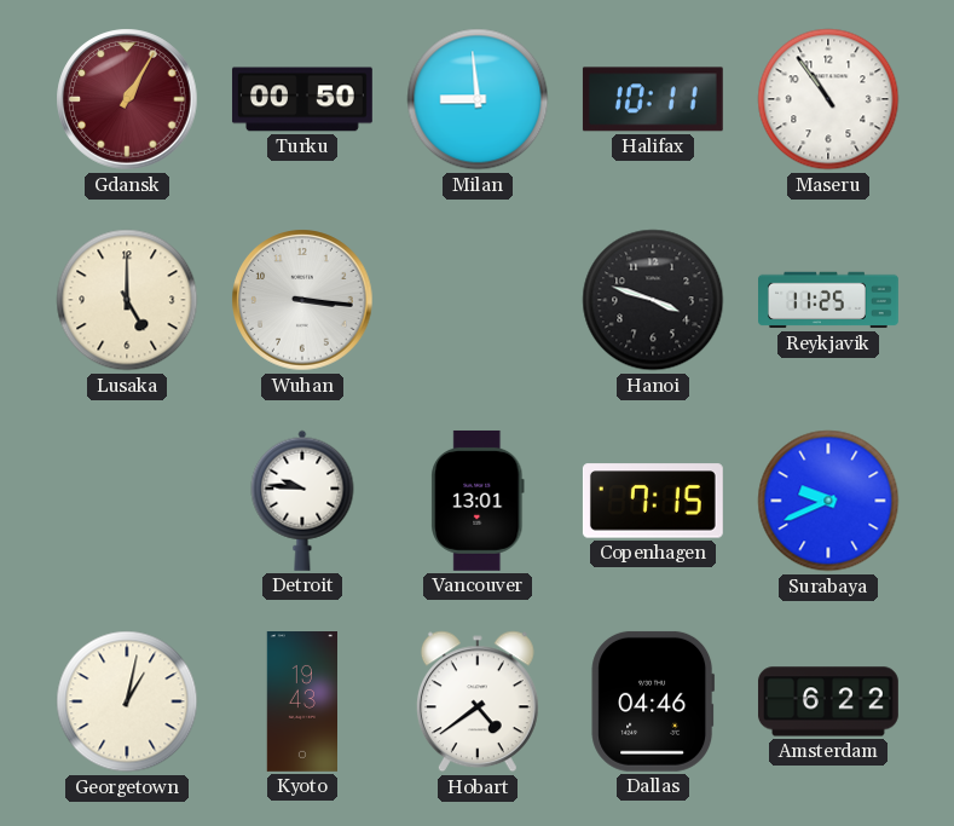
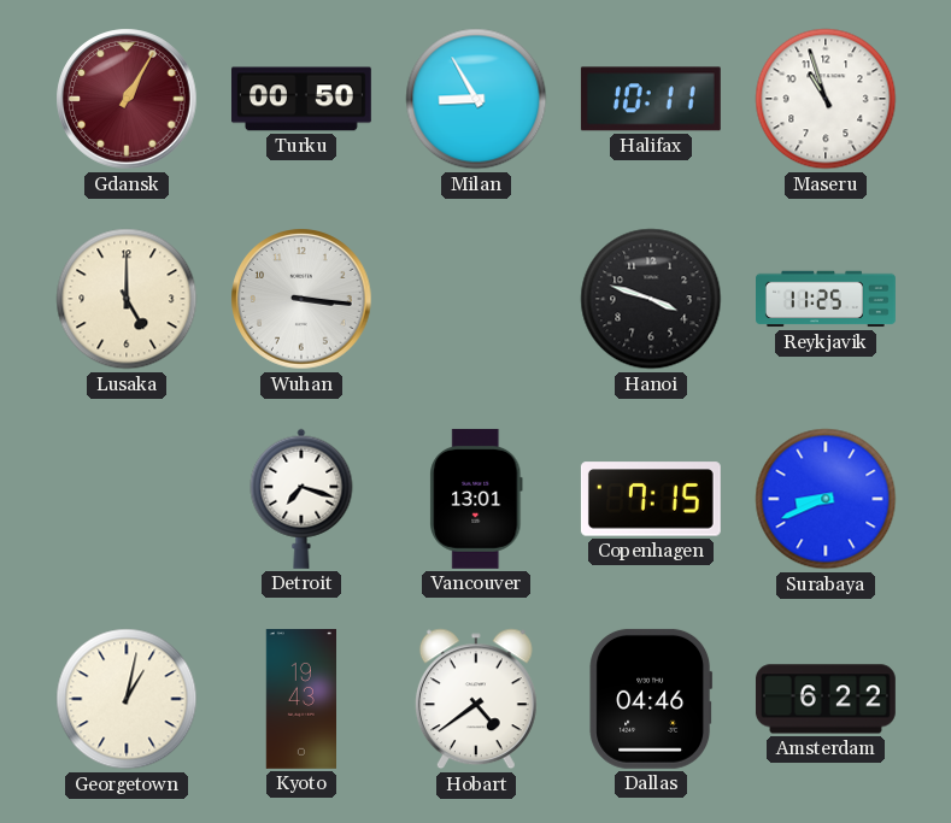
Milan: 8:59 -> 8:55
Maseru: 10:54 -> 10:57
Detroit: 9:46 -> 7:18
Surabaya: 9:41 -> 8:41
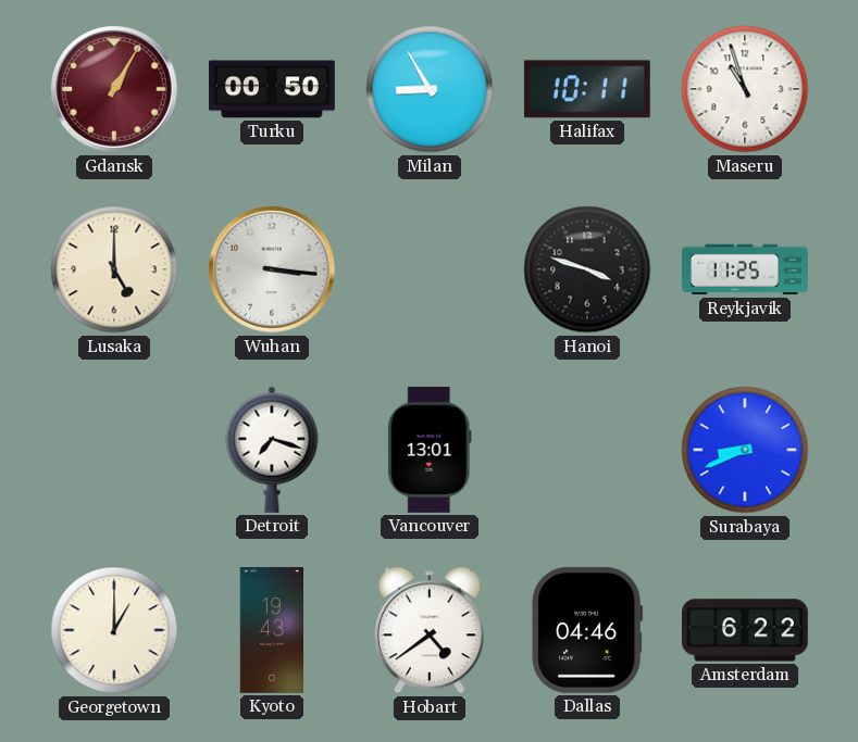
Copenhagen: 7:15 -> none
Georgetown: 1:02 -> 1:00
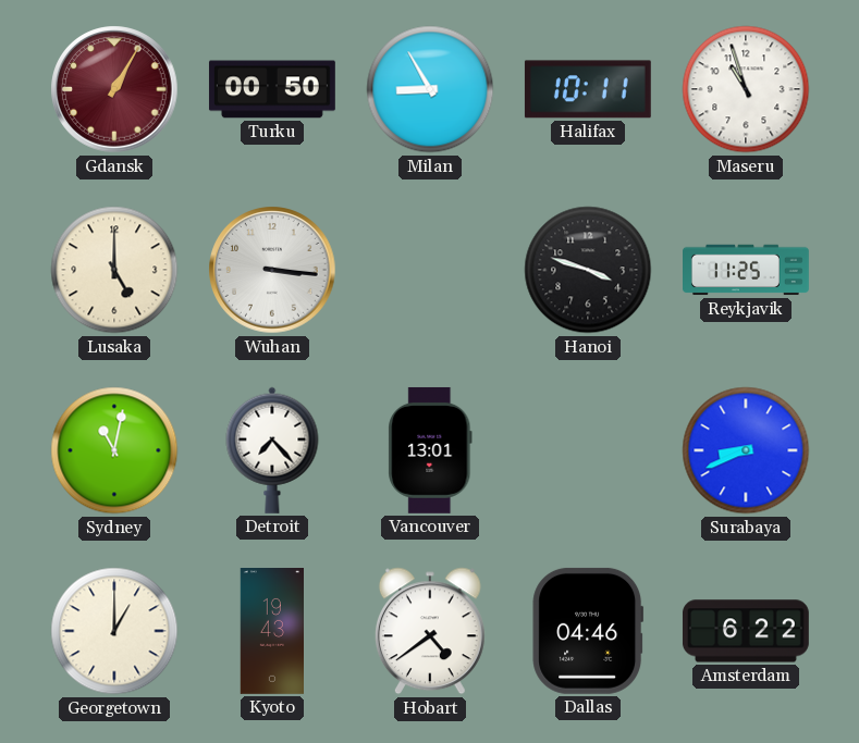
Sydney: none -> 11:02
Detroit: 7:18 -> 7:23
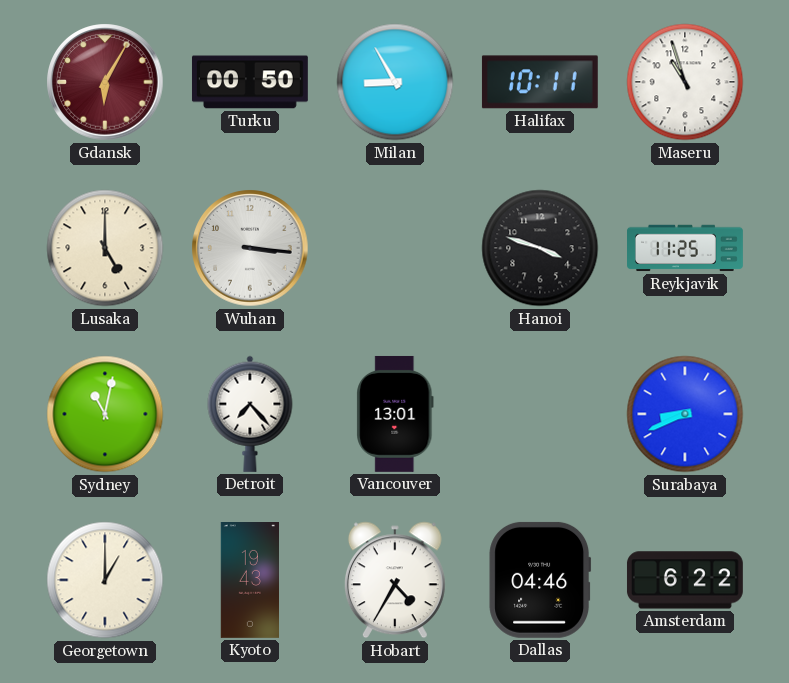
Gdansk: 1:05 -> 6:05
Hobart: 4:39 -> 4:35
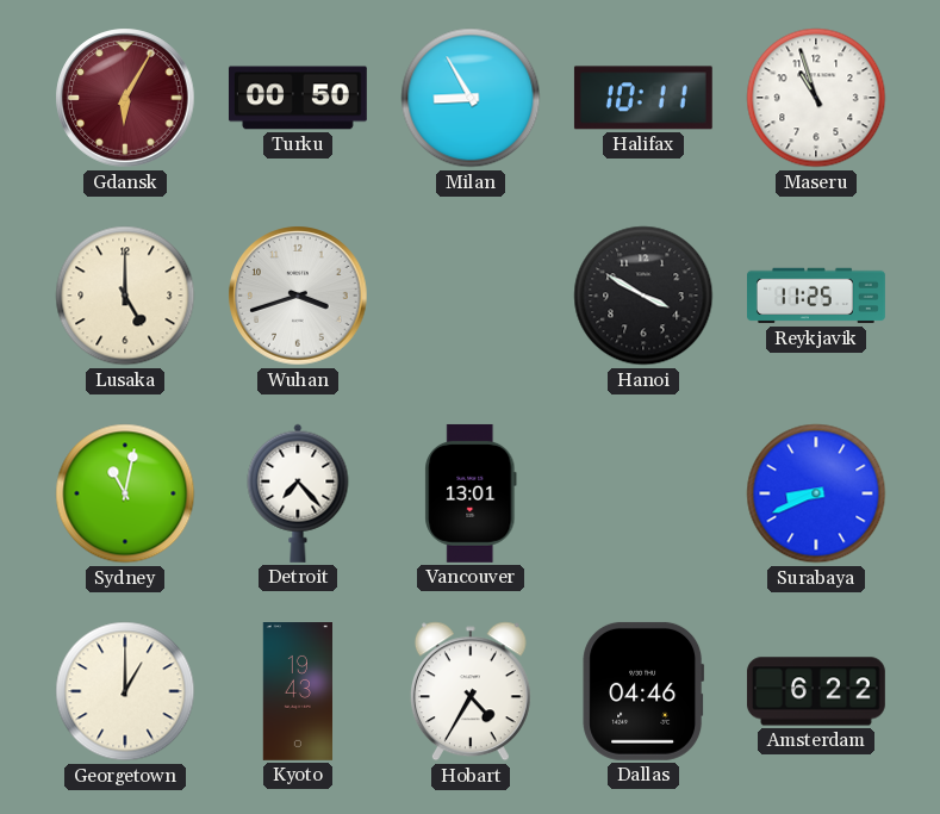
Wuhan: 3:16 -> 3:42
Hanoi: 3:48 -> 3:50
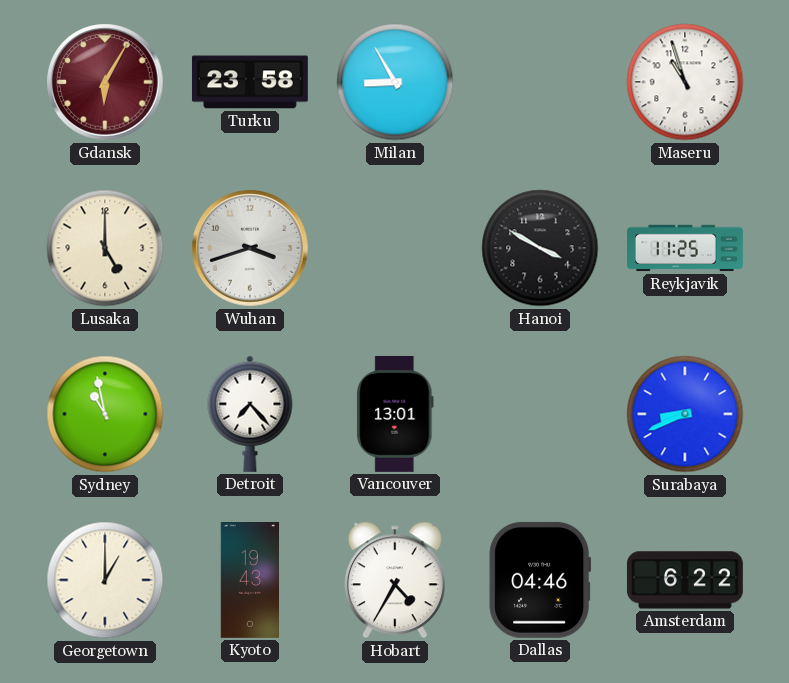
Turku: 00:50 -> 23:58
Halifax: 10:11 -> none
Sydney: 11:02 -> 10:58
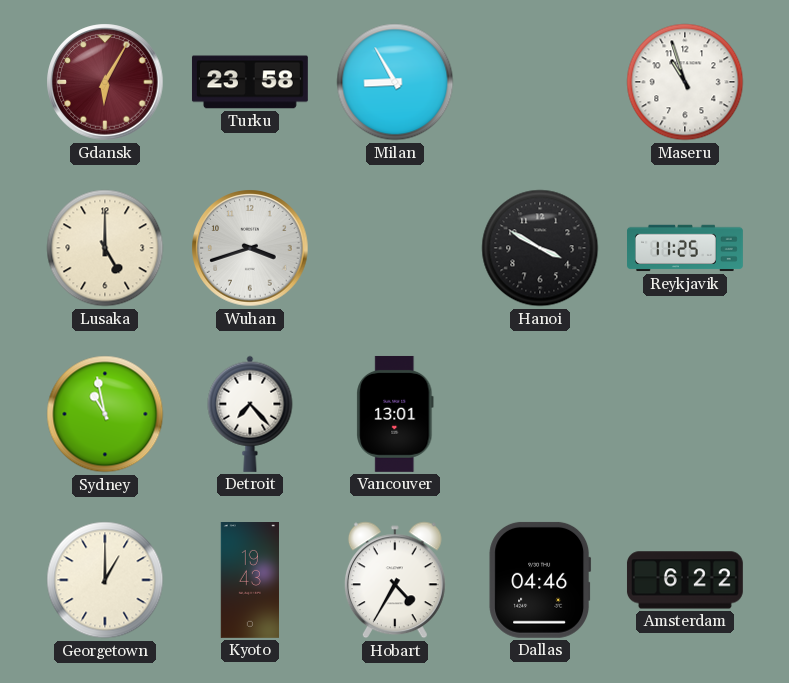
Surabaya: 8:41 -> none
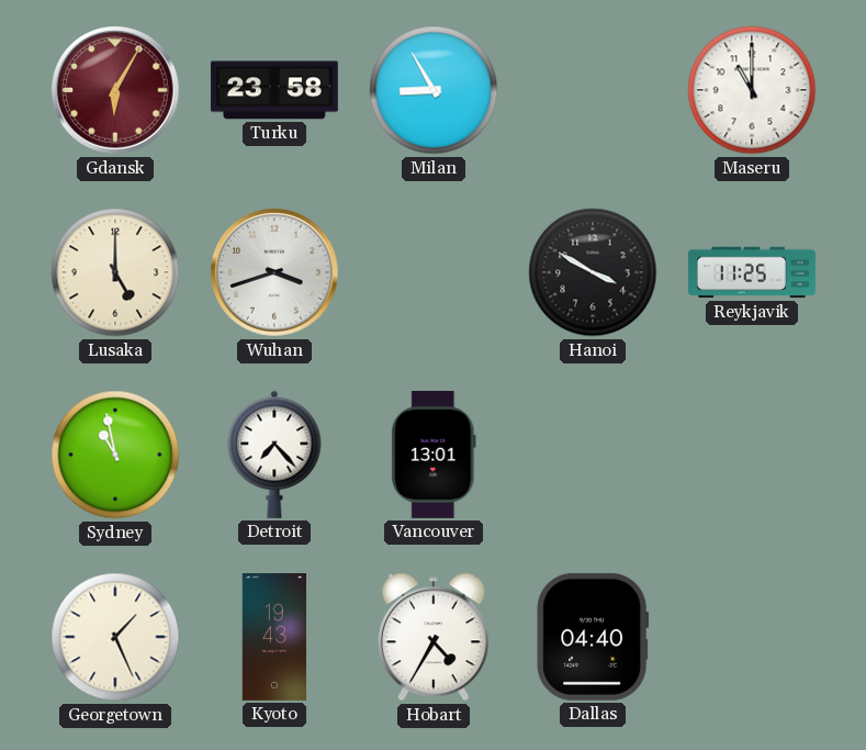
Maseru: 10:57 -> 11:00
Georgetown: 1:00 -> 1:26
Dallas: 04:46 -> 04:40
Amsterdam: 6:22 -> none
